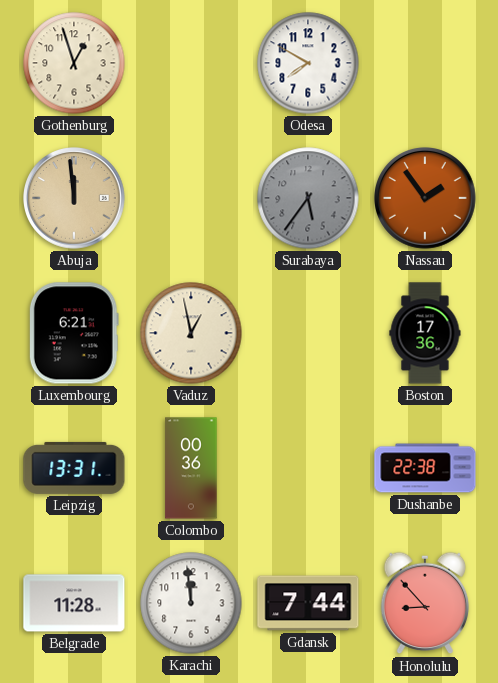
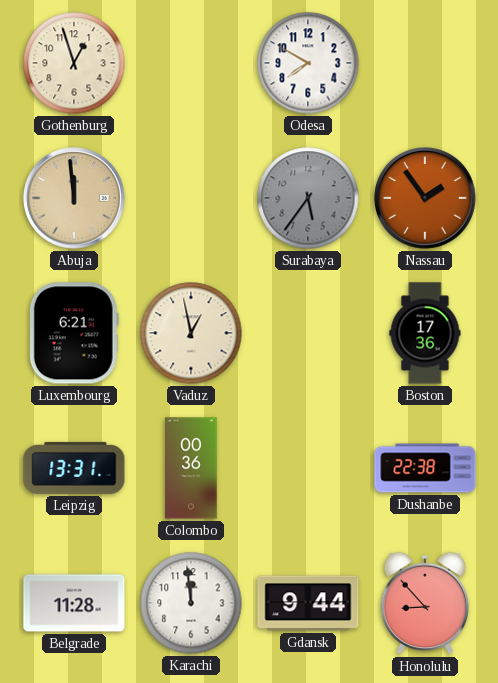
Gdansk: 7:44 -> 9:44
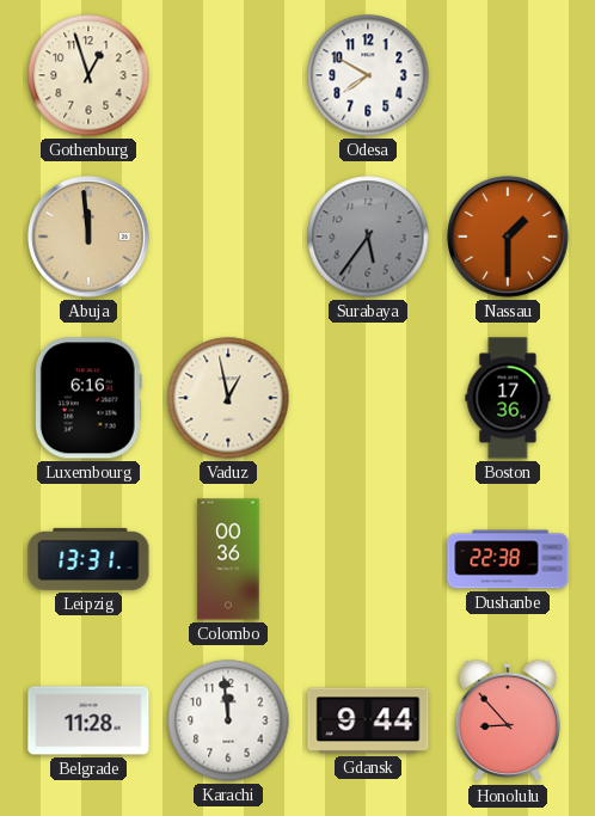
Nassau: 1:54 -> 1:30
Luxembourg: 6:21 -> 6:16
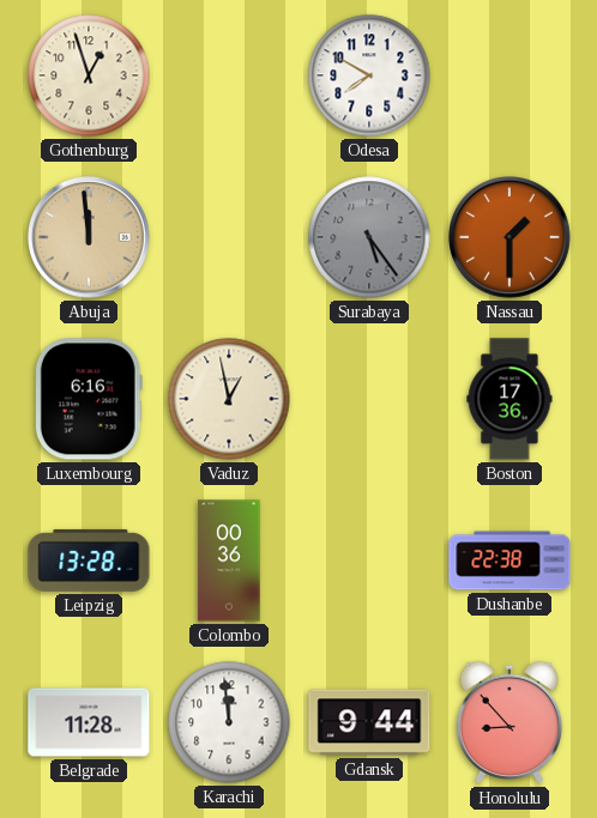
Surabaya: 5:36 -> 5:24
Leipzig: 13:31 -> 13:28
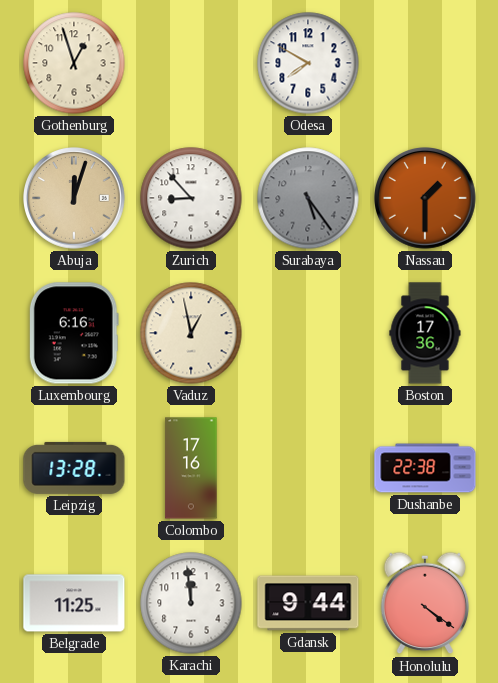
Abuja: 11:59 -> 12:03
Zurich: none -> 8:53
Colombo: 00:36 -> 17:16
Belgrade: 11:28 -> 11:25
Honolulu: 8:53 -> 4:21
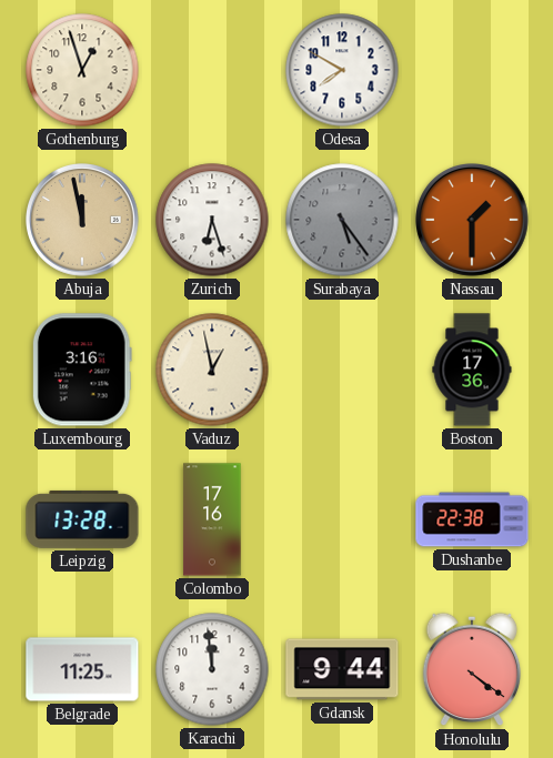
Abuja: 12:03 -> 11:58
Zurich: 8:53 -> 6:27
Luxembourg: 6:16 -> 3:16
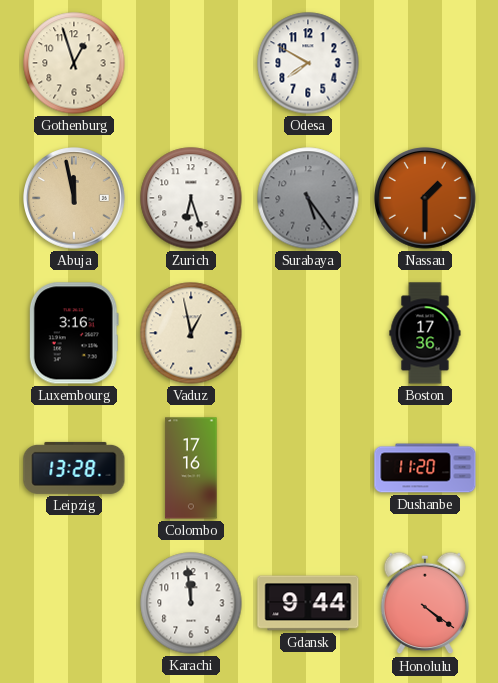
Dushanbe: 22:38 -> 11:20
Belgrade: 11:25 -> none
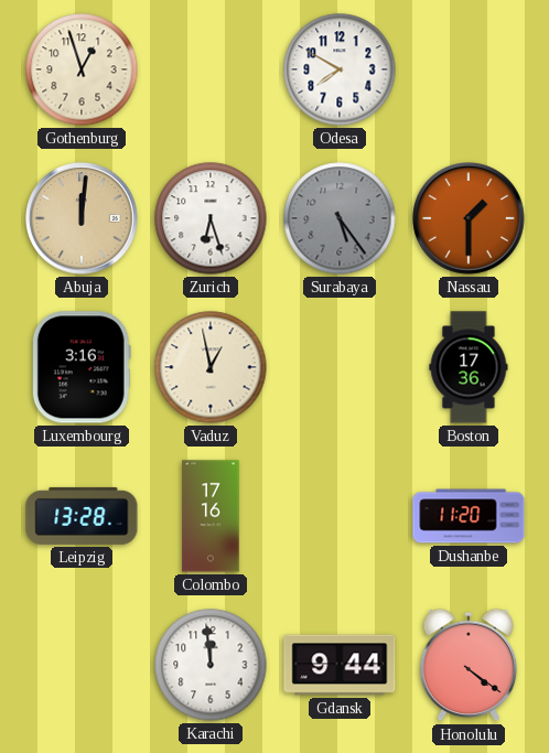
Abuja: 11:58 -> 12:01
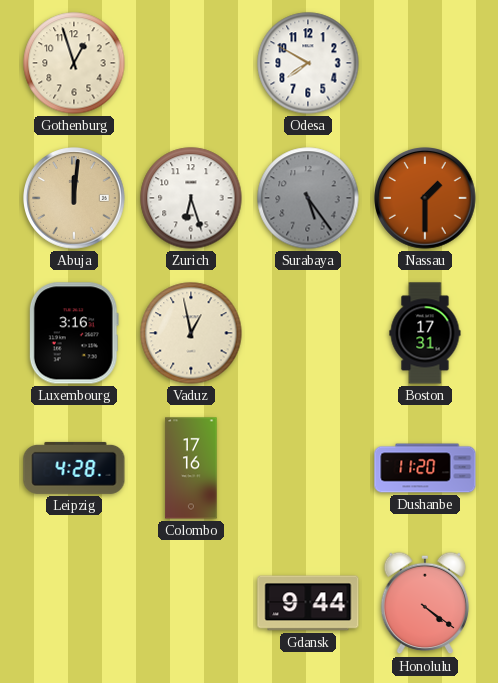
Boston: 17:36 -> 17:31
Leipzig: 13:28 -> 4:28
Karachi: 11:59 -> none
